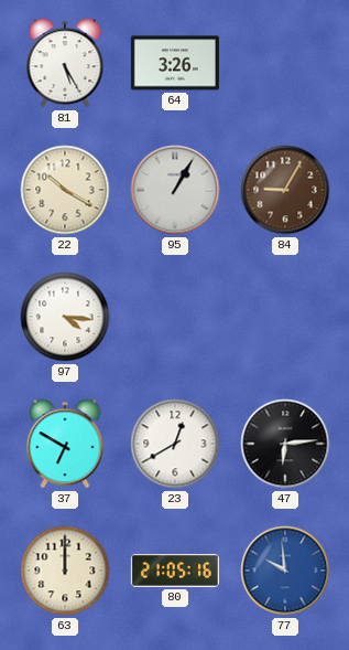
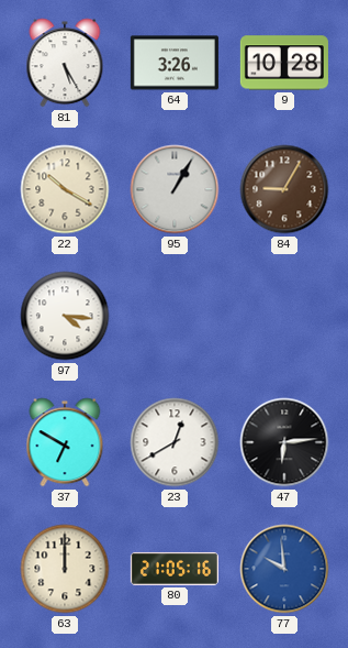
9: none -> 10:28
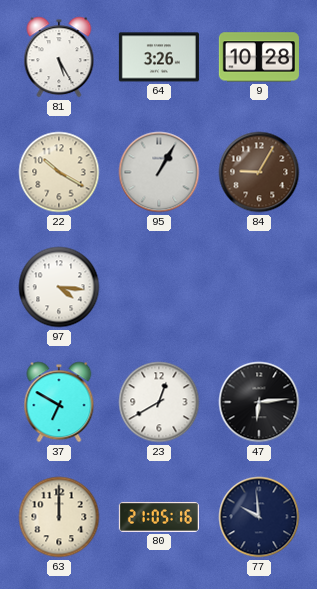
77 dial: blue -> navy
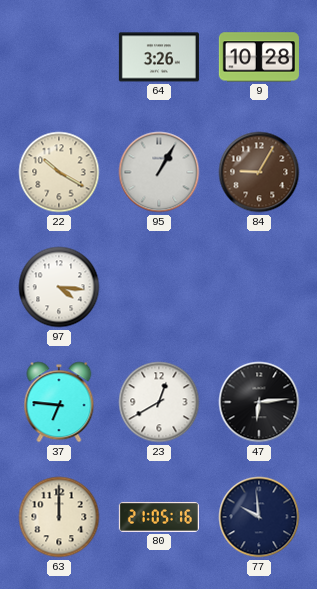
81: 5:25 -> none
37: 6:50 -> 6:46
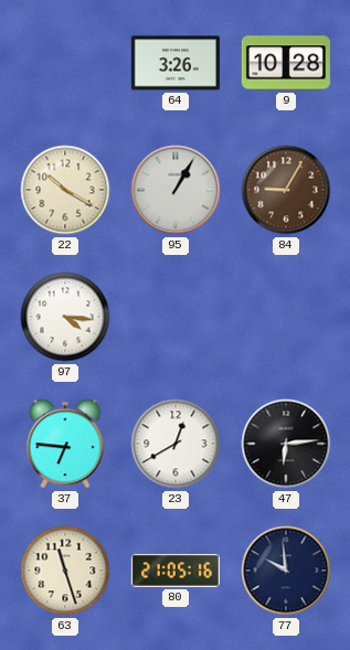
63: 12:00 -> 11:27
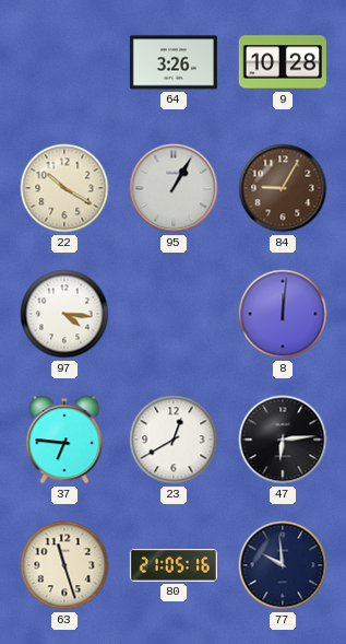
8: none -> 12:01
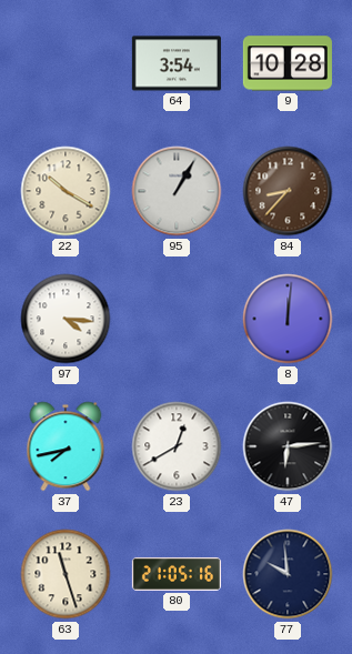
64: 3:26 -> 3:54
84: 9:05 -> 8:37
37: 6:46 -> 7:43
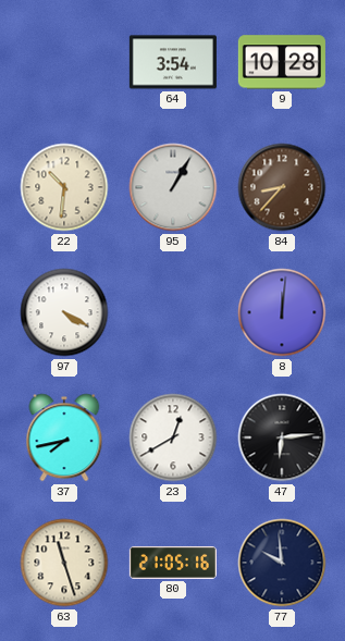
22: 10:20 -> 10:31
97: 4:16 -> 4:20
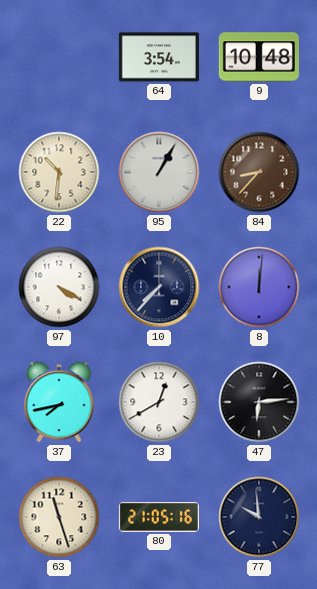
9: 10:28 -> 10:48
10: none -> 7:37
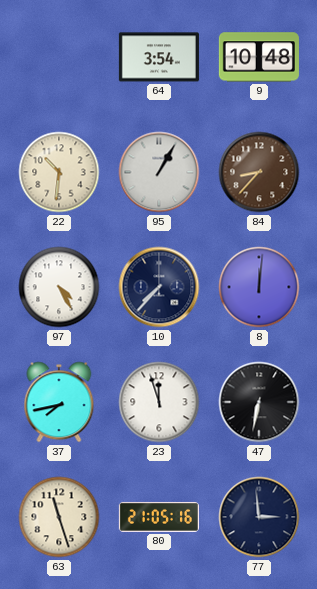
97: 4:20 -> 4:25
23: 12:40 -> 11:57
47: 6:14 -> 6:32
77: 9:59 -> 2:59
